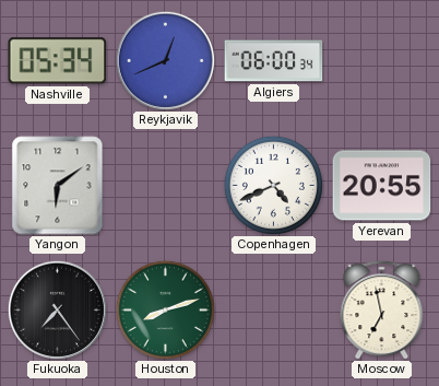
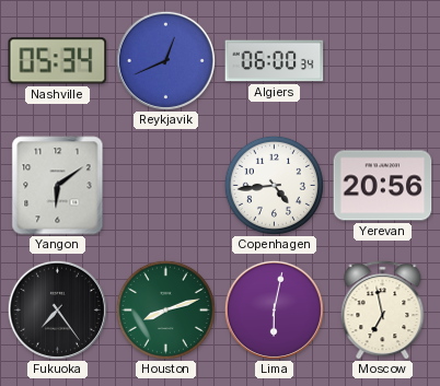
Copenhagen: 4:41 -> 4:44
Yerevan: 20:55 -> 20:56
Lima: none -> 6:02
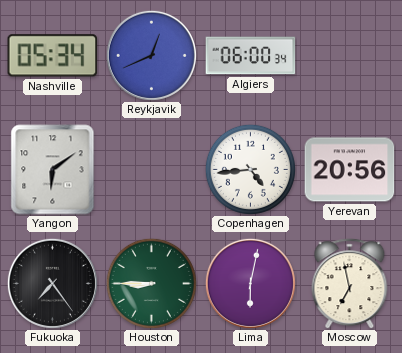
Houston: 8:12 -> 8:45
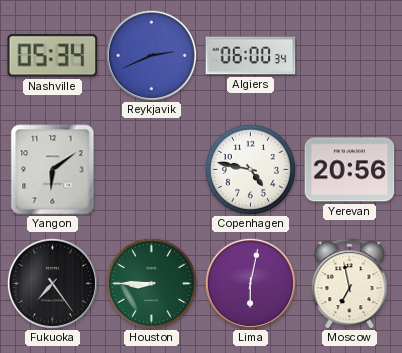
Reykjavik: 12:41 -> 2:41
Copenhagen: 4:44 -> 4:47
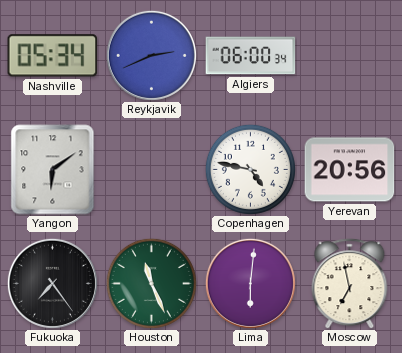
Houston: 8:45 -> 11:26
Lima: 6:02 -> 6:01
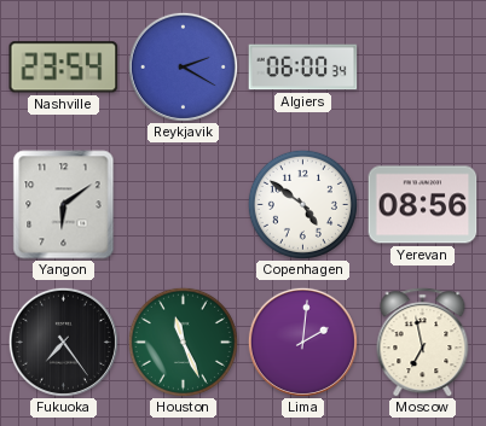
Nashville: 05:34 -> 23:54
Reykjavik: 2:41 -> 2:20
Copenhagen: 4:47 -> 4:51
Yerevan: 20:56 -> 08:56
Lima: 6:01 -> 2:01
